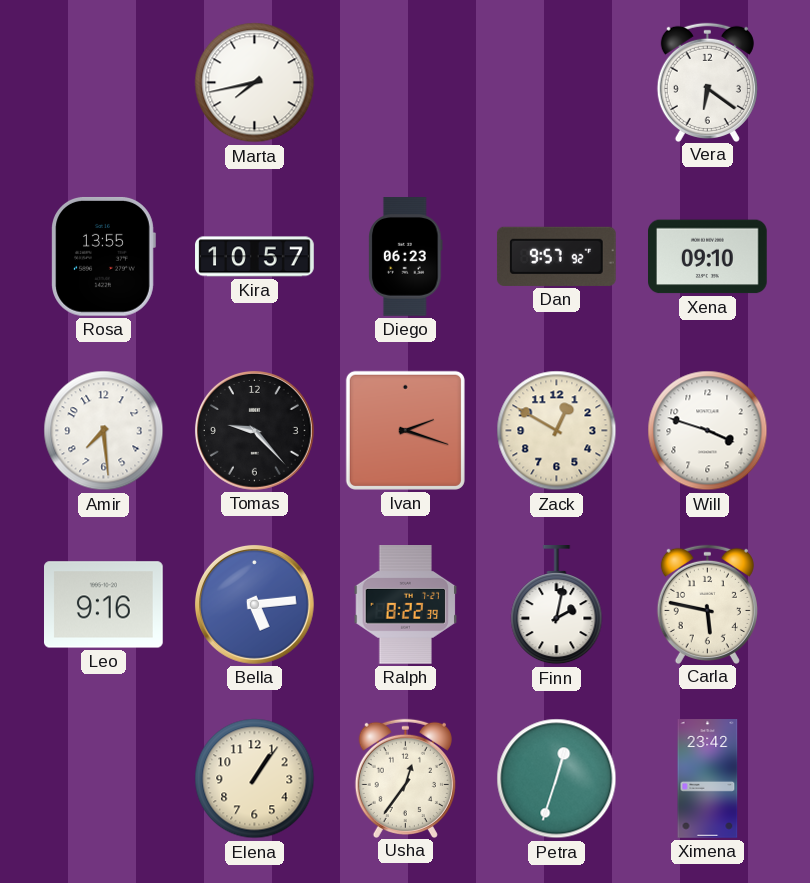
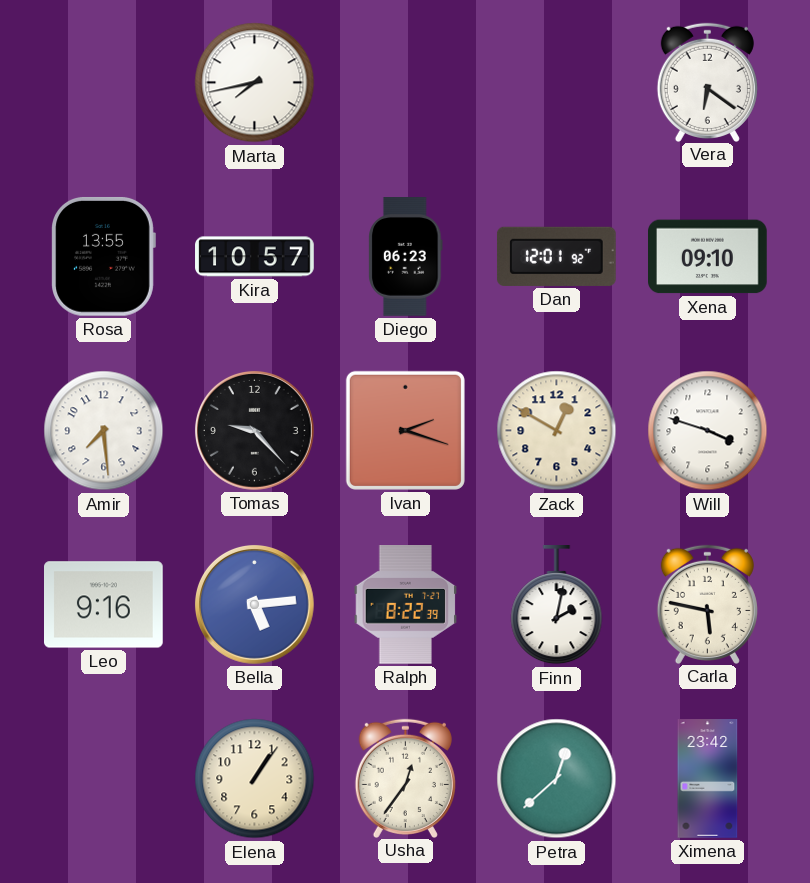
Dan: 9:57 -> 12:01
Petra: 12:33 -> 12:38
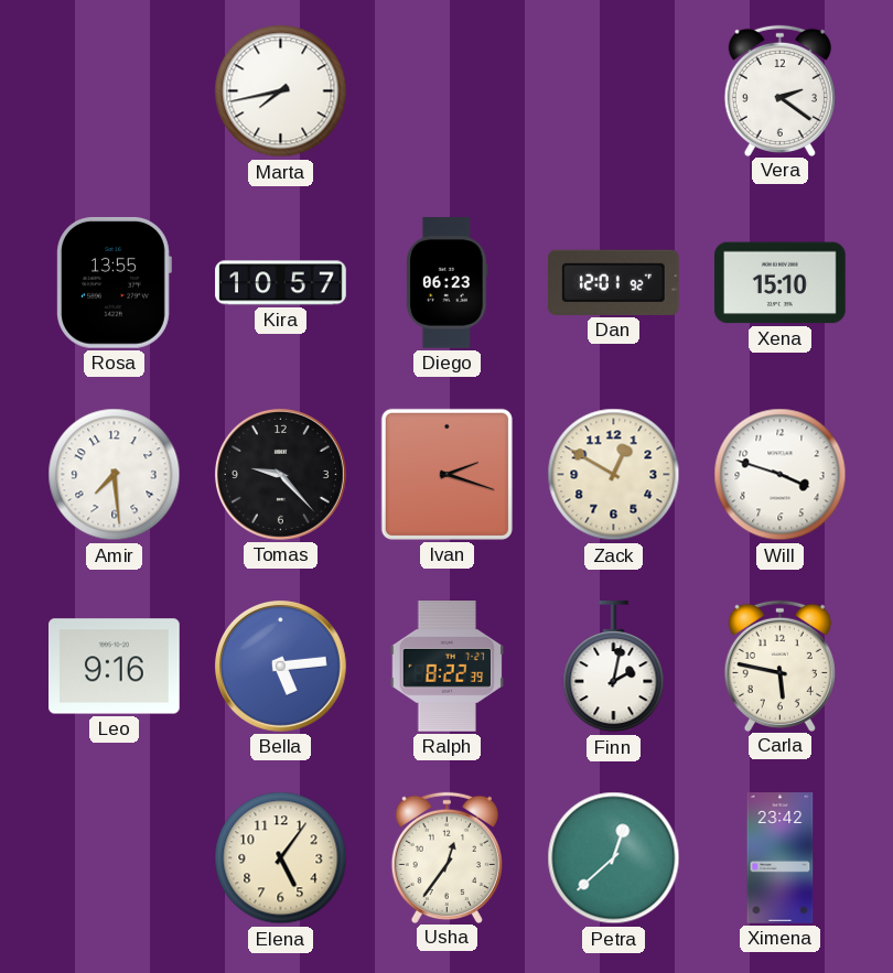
Vera: 6:21 -> 2:21
Xena: 09:10 -> 15:10
Elena: 1:06 -> 5:06
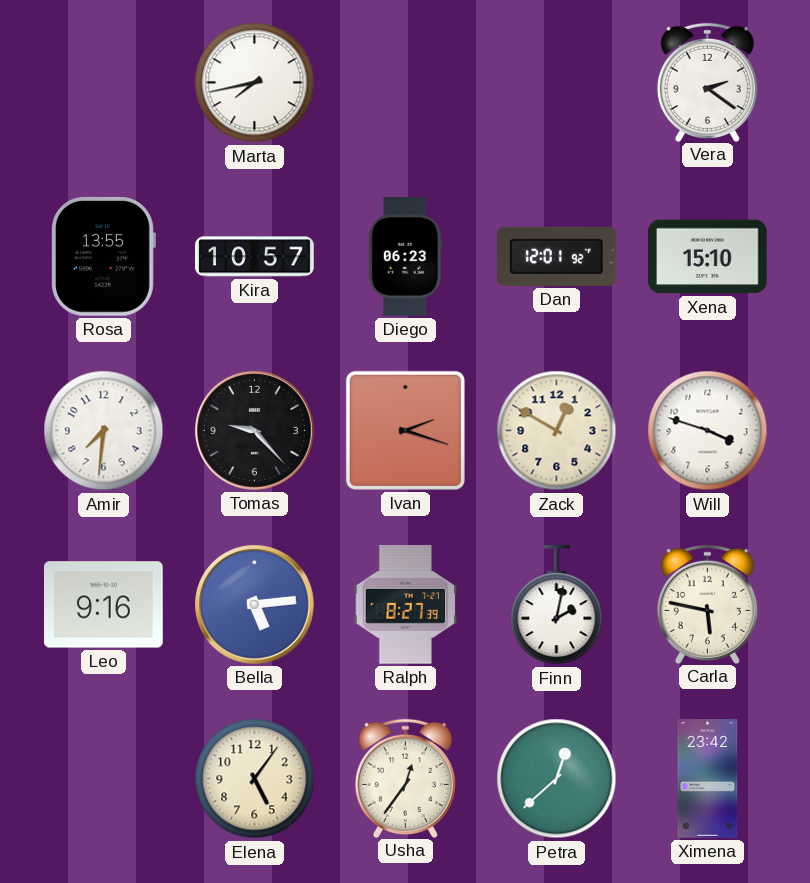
Amir: 7:29 -> 7:31
Ralph: 8:22 -> 8:27
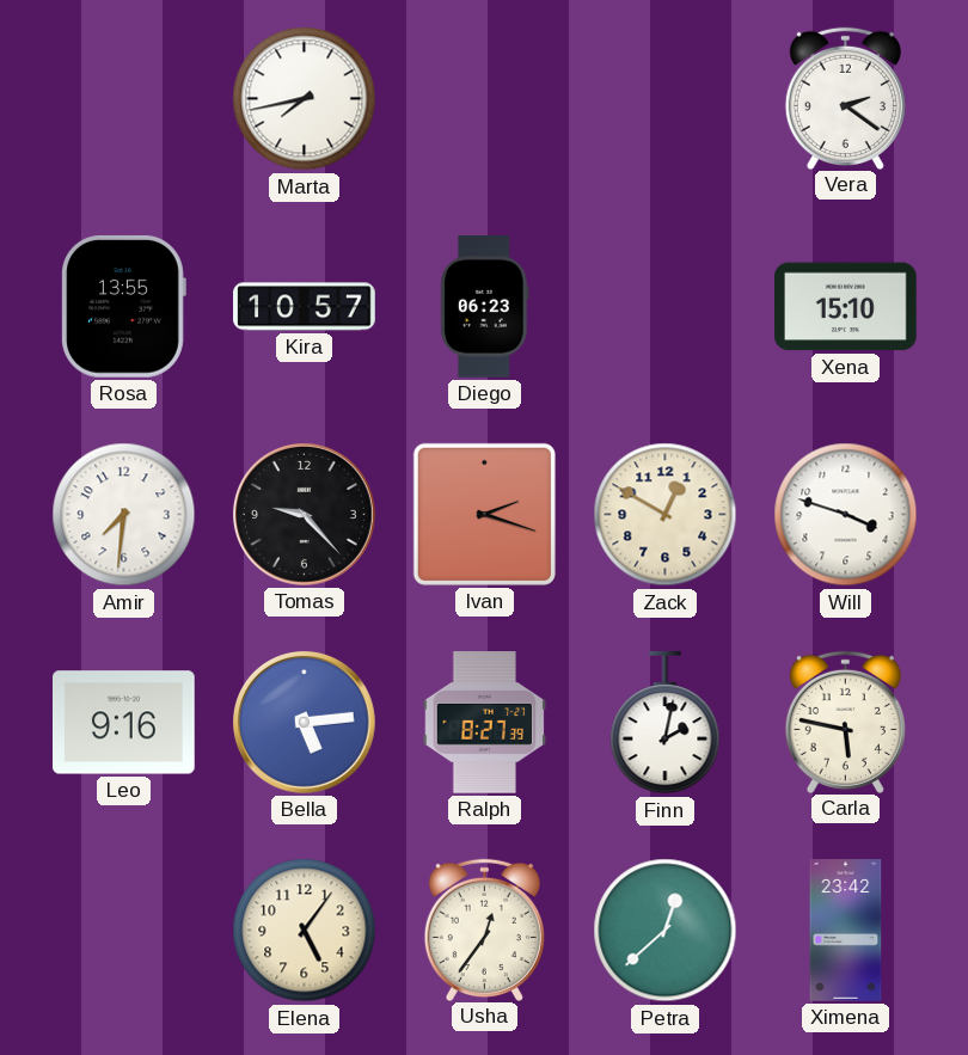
Dan: 12:01 -> none
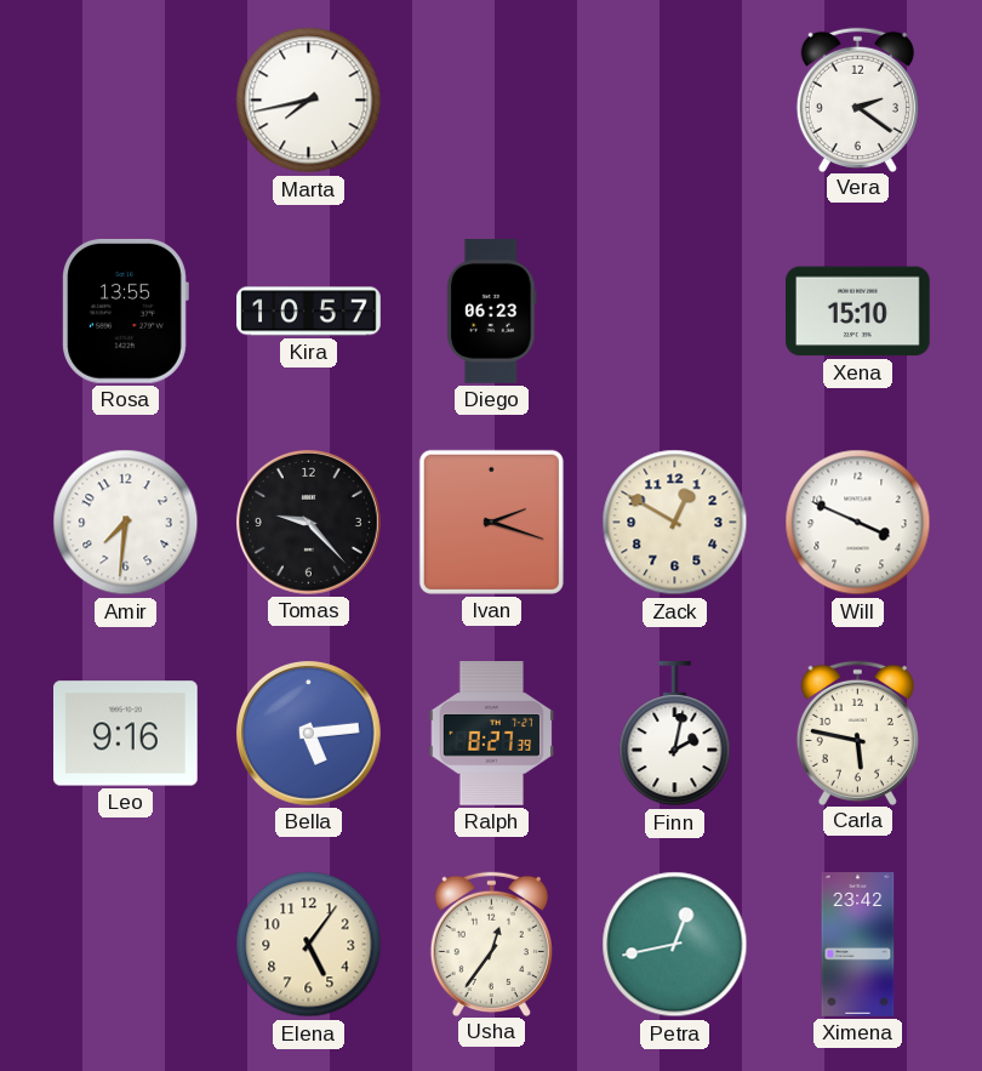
Will: 3:48 -> 3:49
Petra: 12:38 -> 12:43
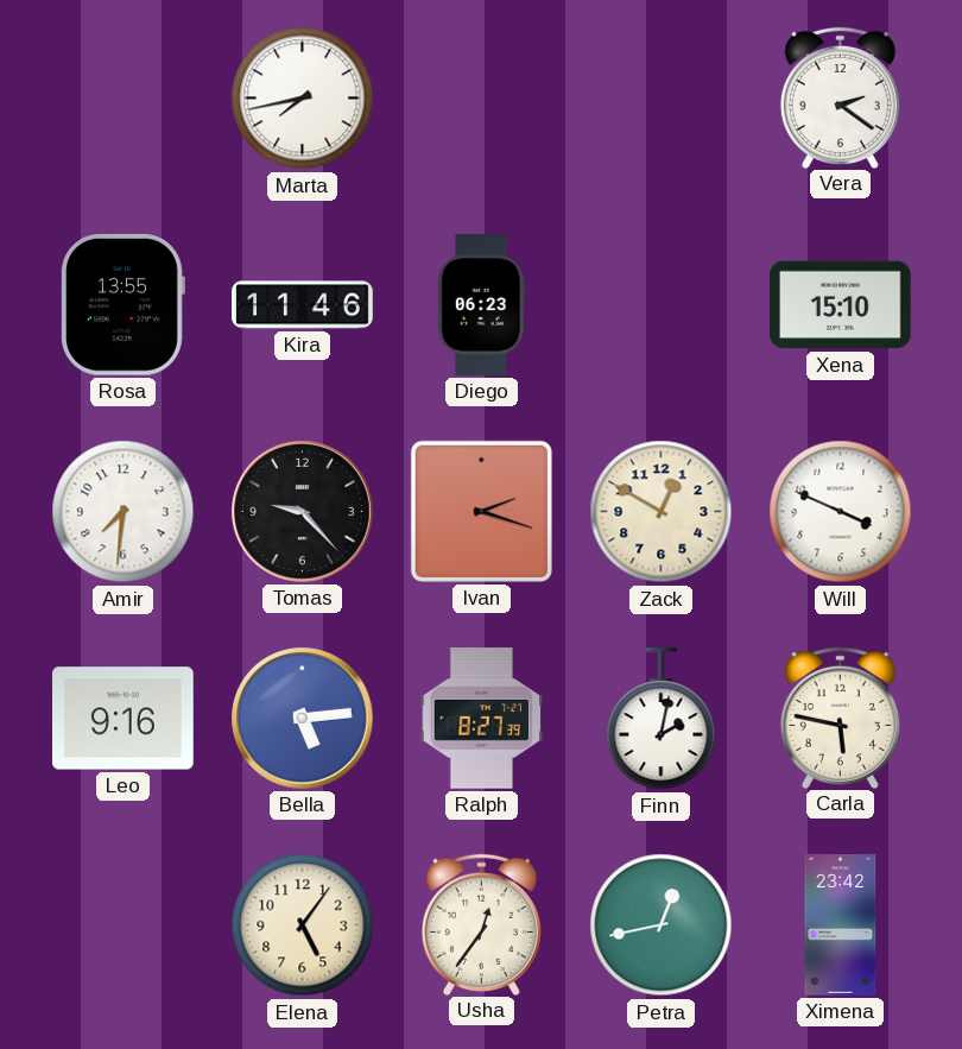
Kira: 10:57 -> 11:46
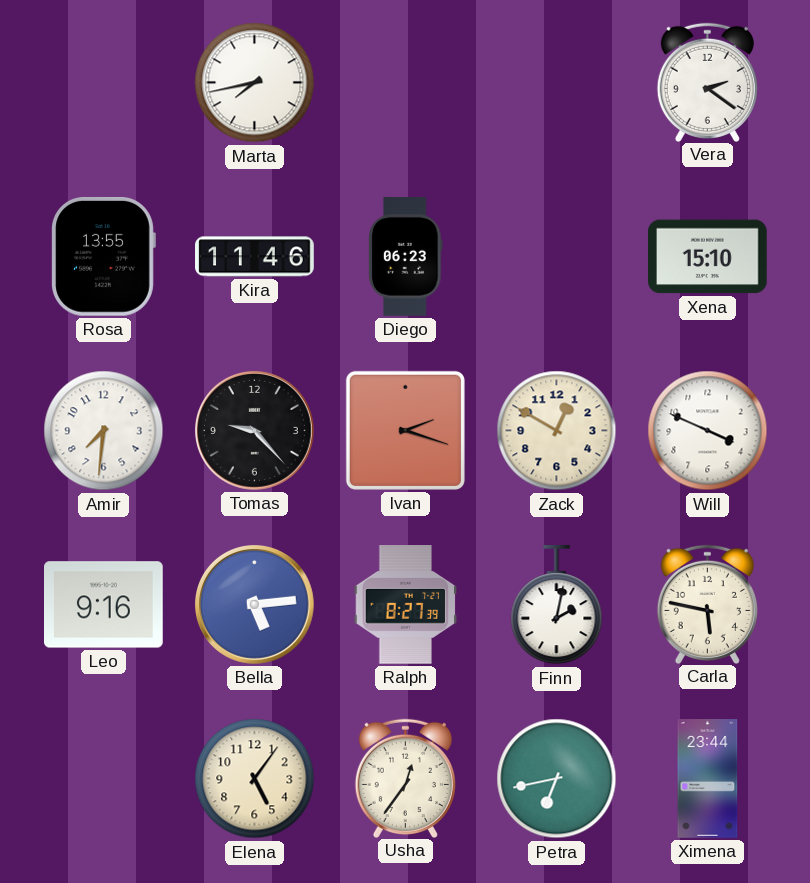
Petra: 12:43 -> 6:43
Ximena: 23:42 -> 23:44
